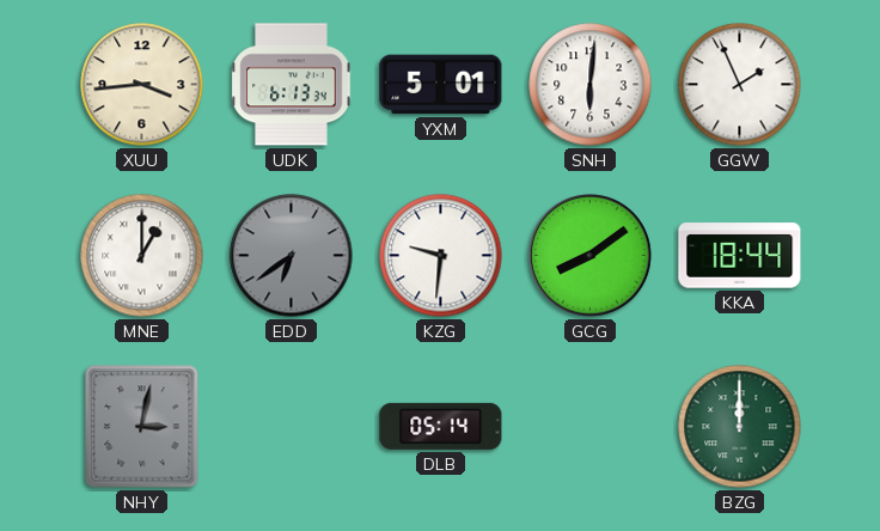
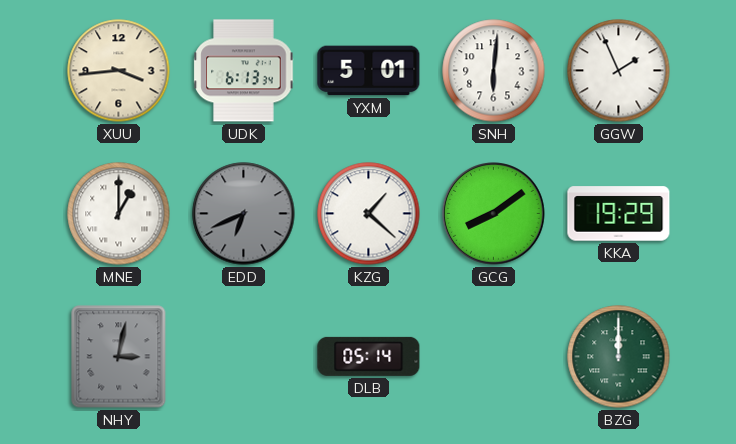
EDD: 6:39 -> 6:41
KZG: 9:31 -> 1:22
KKA: 18:44 -> 19:29
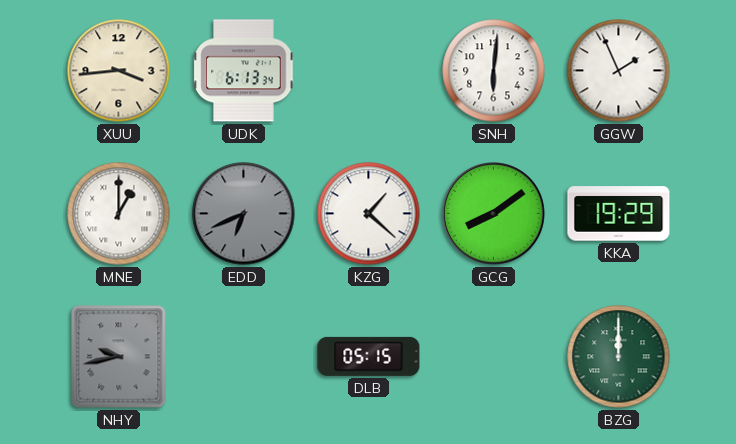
YXM: 5:01 -> none
NHY: 3:02 -> 9:43
DLB: 05:14 -> 05:15
